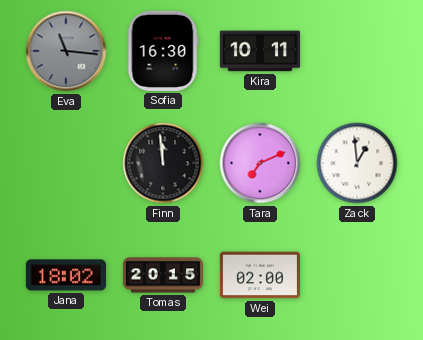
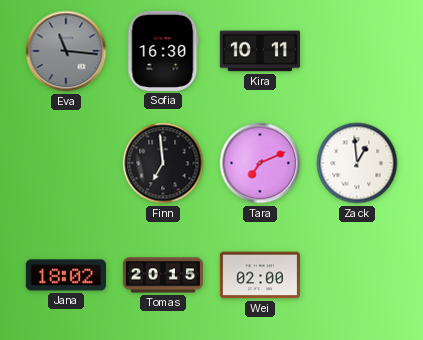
Finn: 11:59 -> 6:59
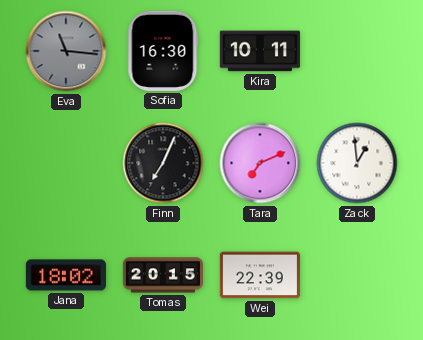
Finn: 6:59 -> 7:04
Wei: 02:00 -> 22:39
